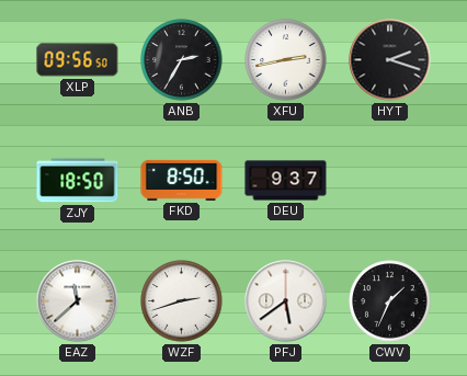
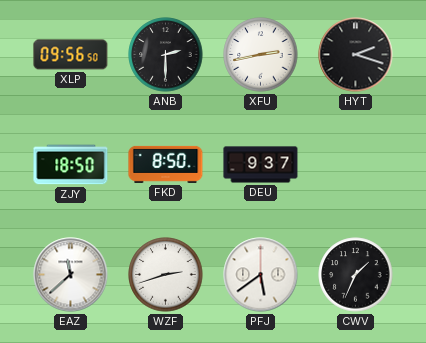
ANB: 2:35 -> 2:30
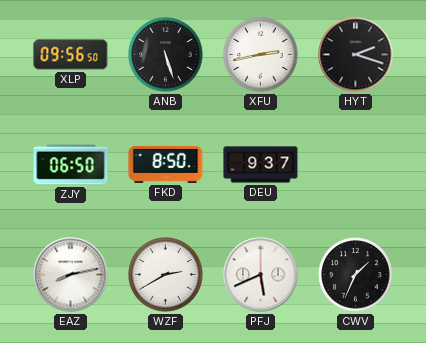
ANB: 2:30 -> 5:27
ZJY: 18:50 -> 06:50
EAZ: 11:38 -> 8:13
WZF: 2:42 -> 2:40
PFJ: 5:39 -> 5:41
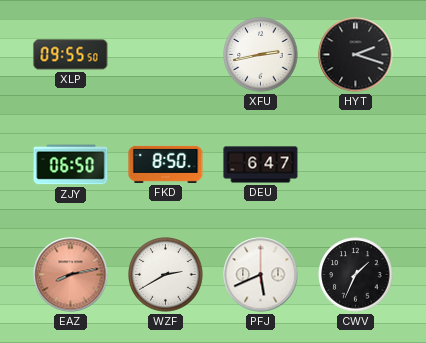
XLP: 09:56 -> 09:55
ANB: 5:27 -> none
DEU: 9:37 -> 6:47
EAZ dial: white -> salmon
